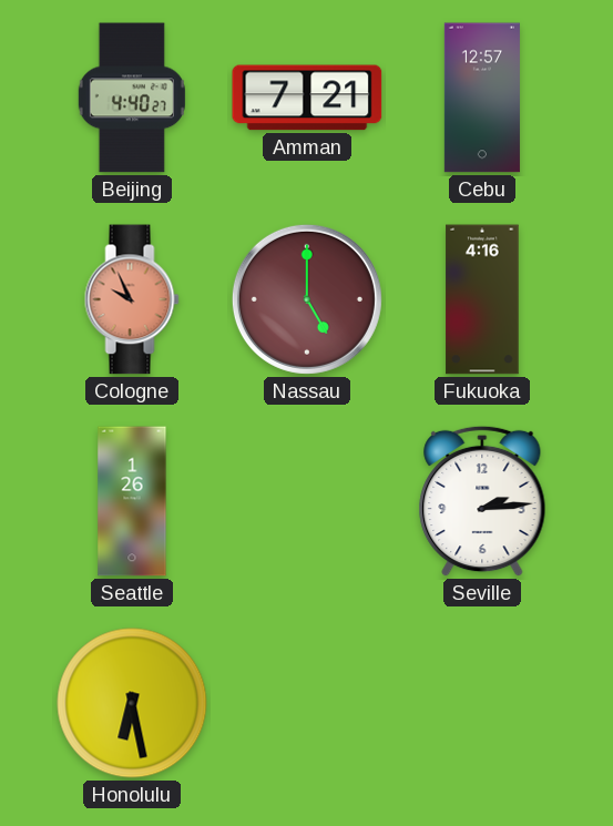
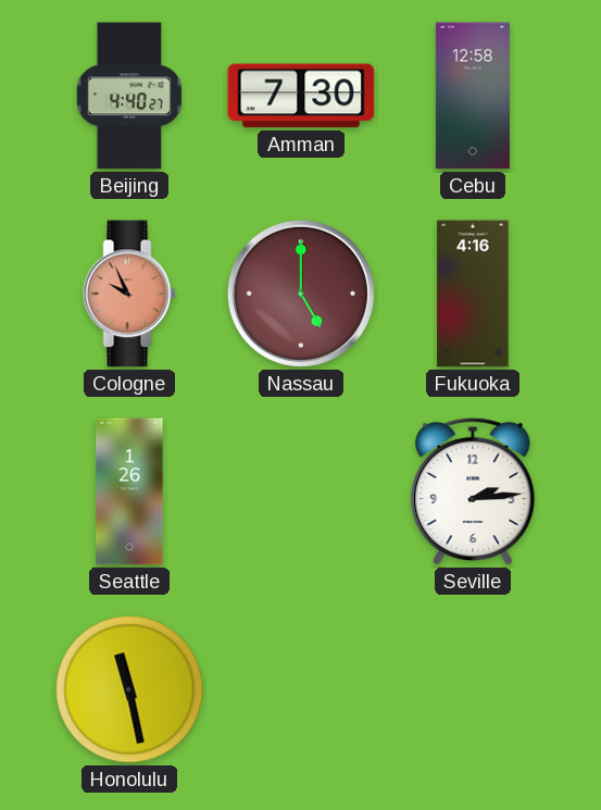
Amman: 7:21 -> 7:30
Cebu: 12:57 -> 12:58
Honolulu: 6:28 -> 11:28
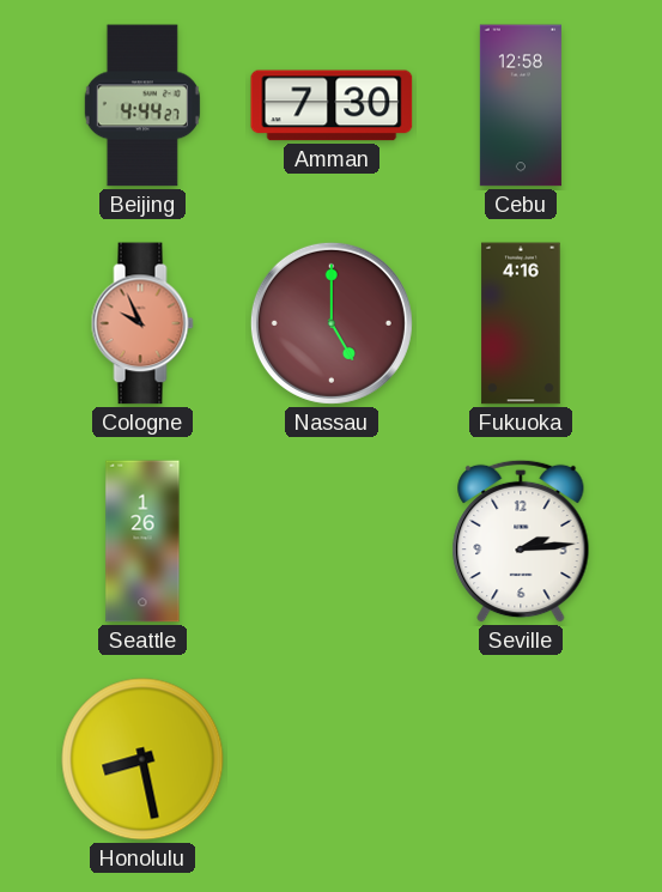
Beijing: 4:40 -> 4:44
Honolulu: 11:28 -> 8:28
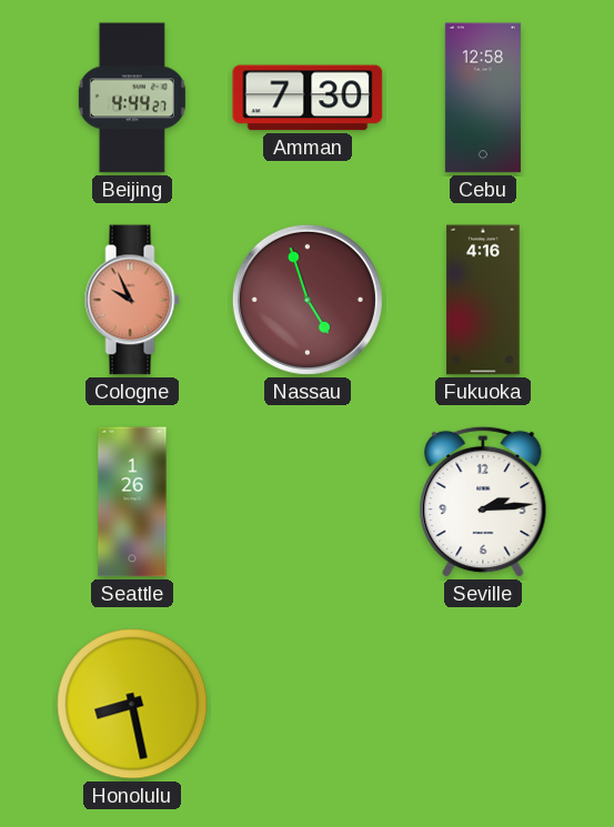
Nassau: 5:00 -> 4:57
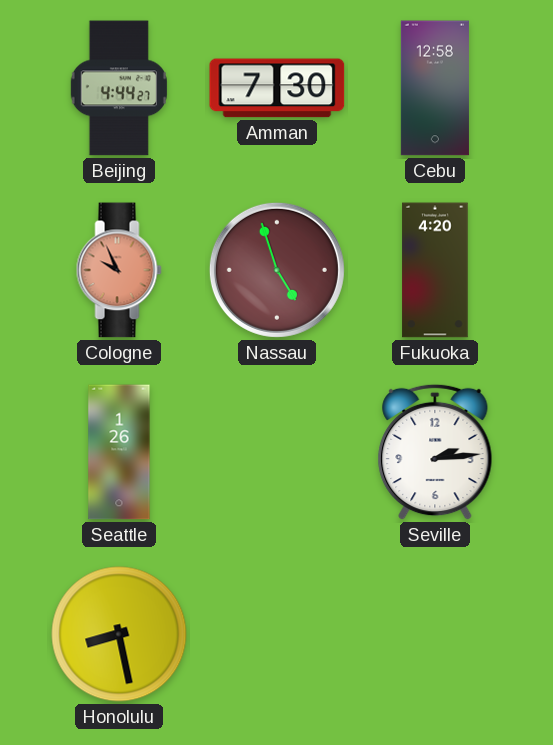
Fukuoka: 4:16 -> 4:20
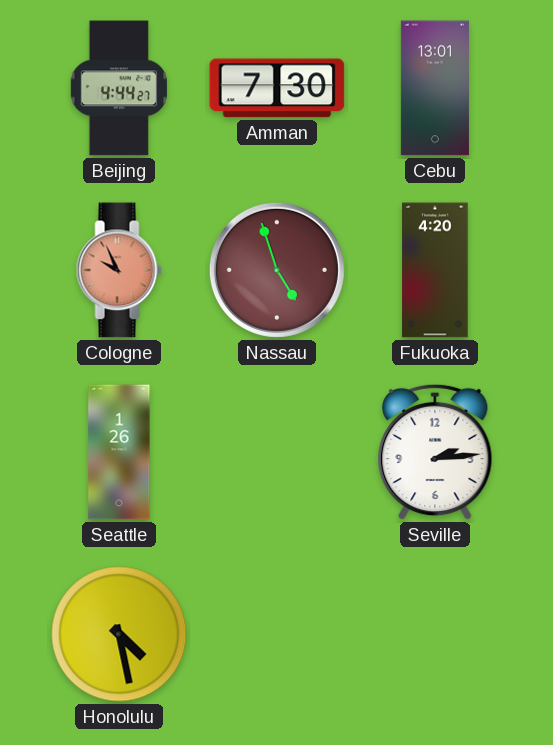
Cebu: 12:58 -> 13:01
Honolulu: 8:28 -> 4:28
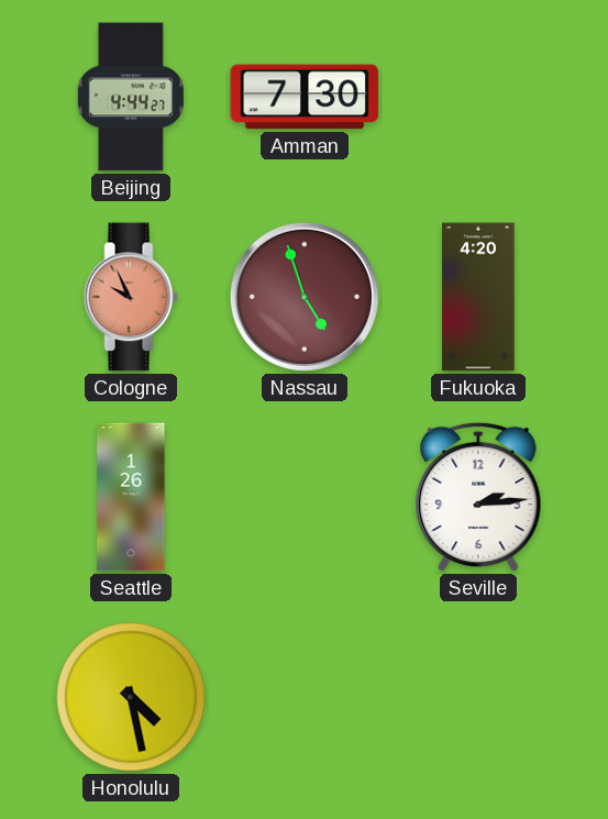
Cebu: 13:01 -> none
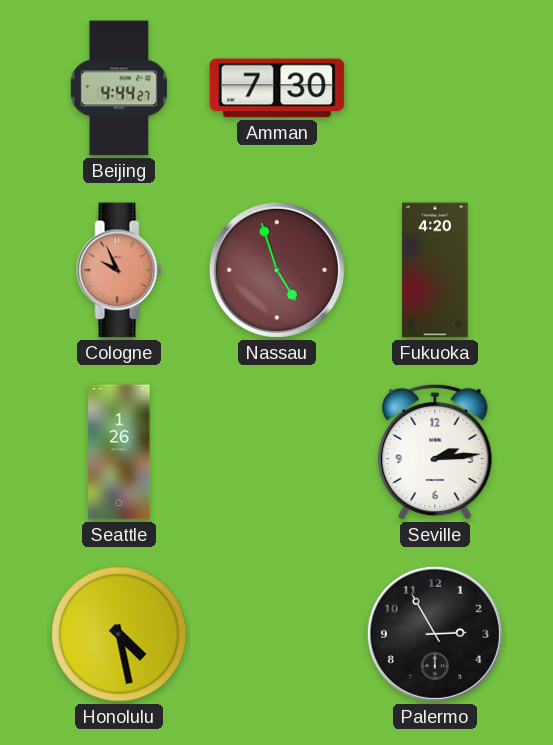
Palermo: none -> 2:55
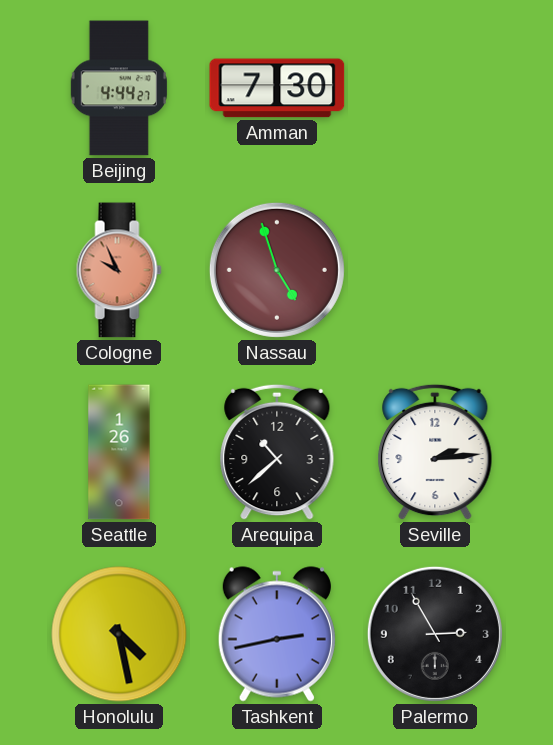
Fukuoka: 4:20 -> none
Arequipa: none -> 10:38
Tashkent: none -> 2:43
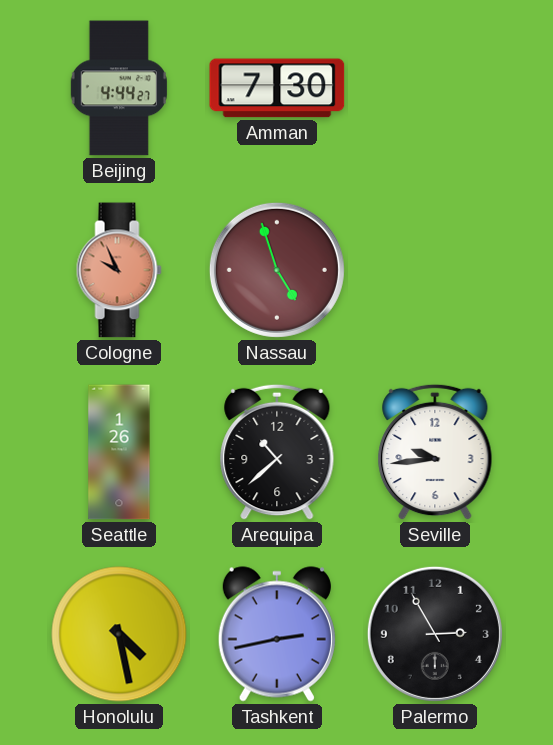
Seville: 2:14 -> 9:44
